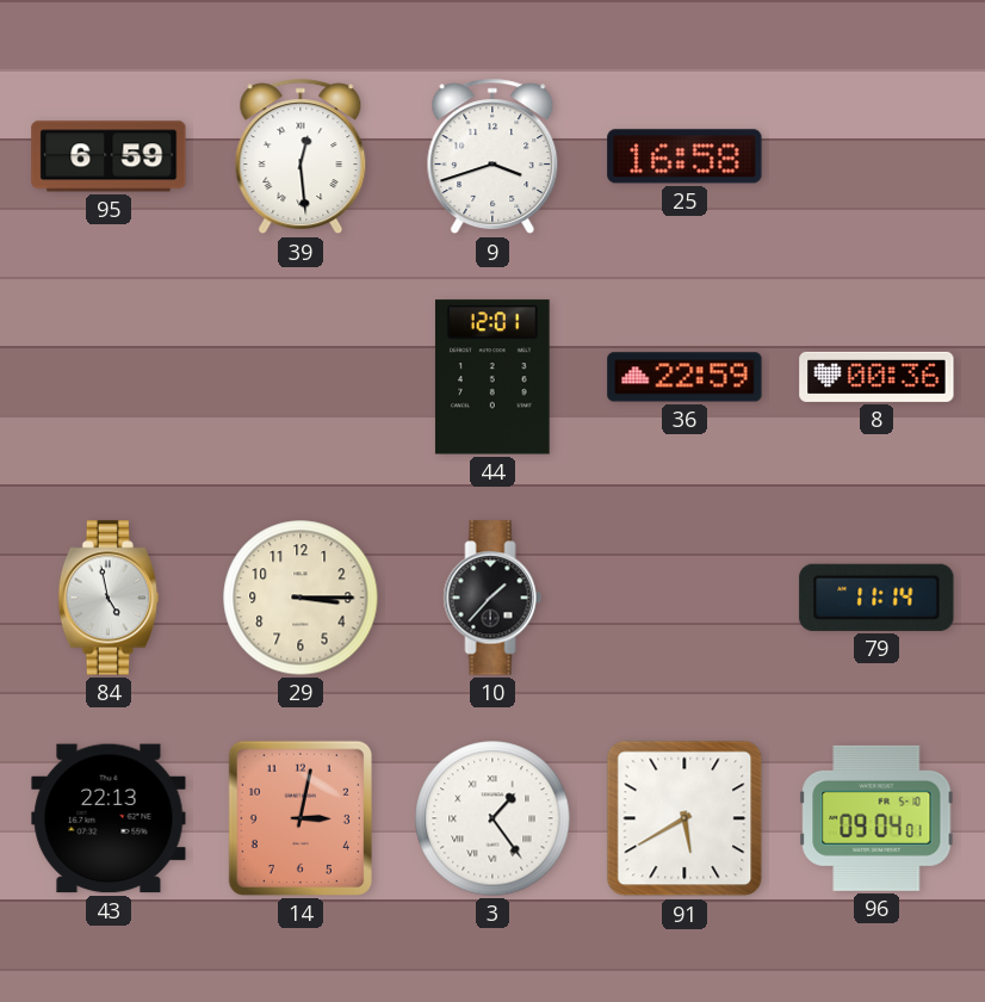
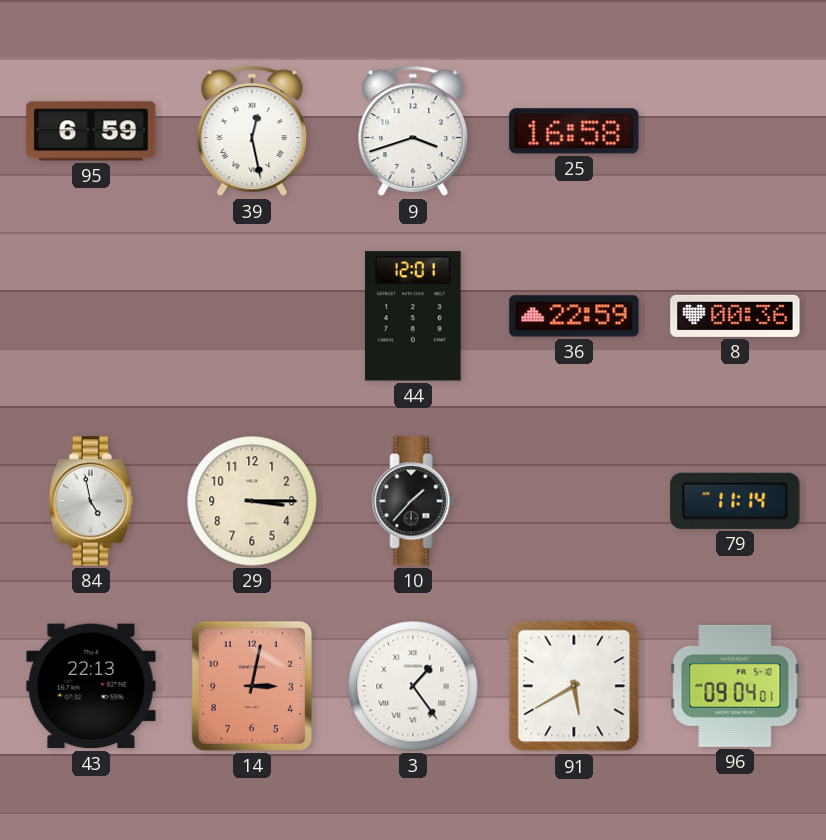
39: 12:29 -> 12:28
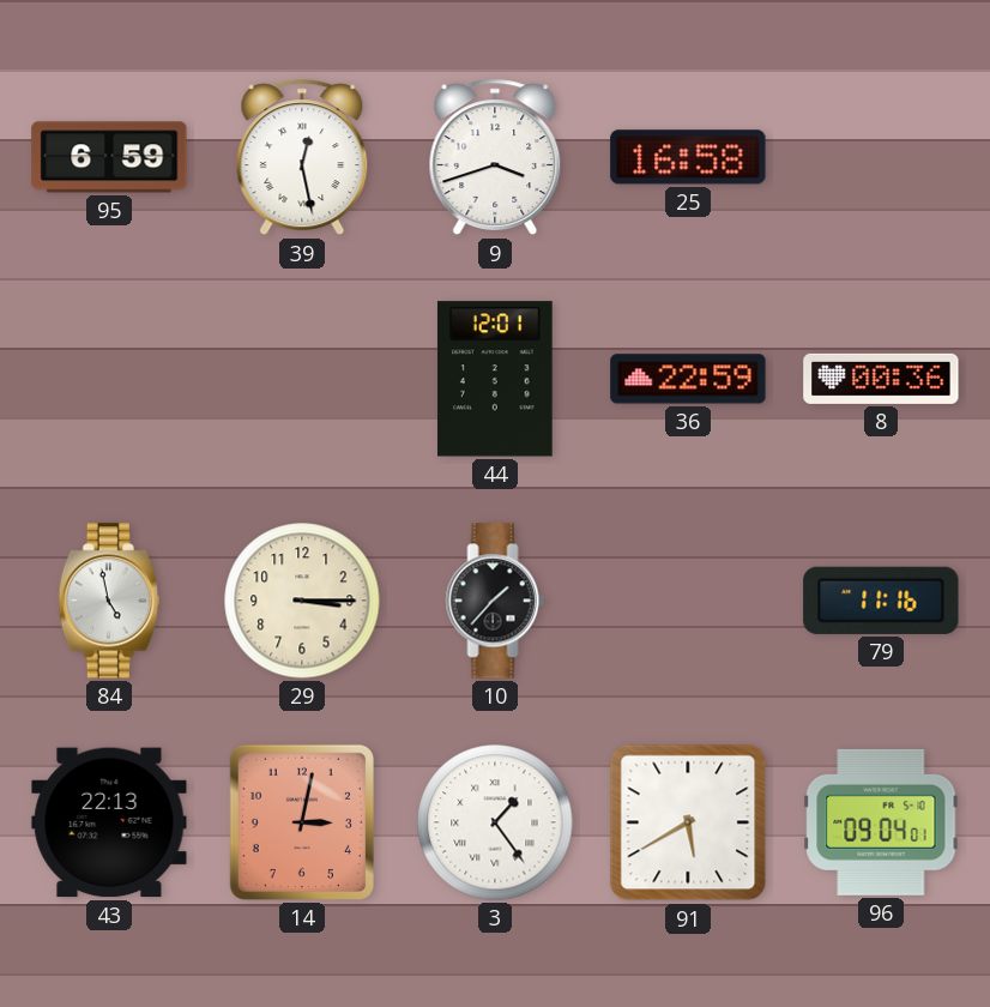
79: 11:14 -> 11:16
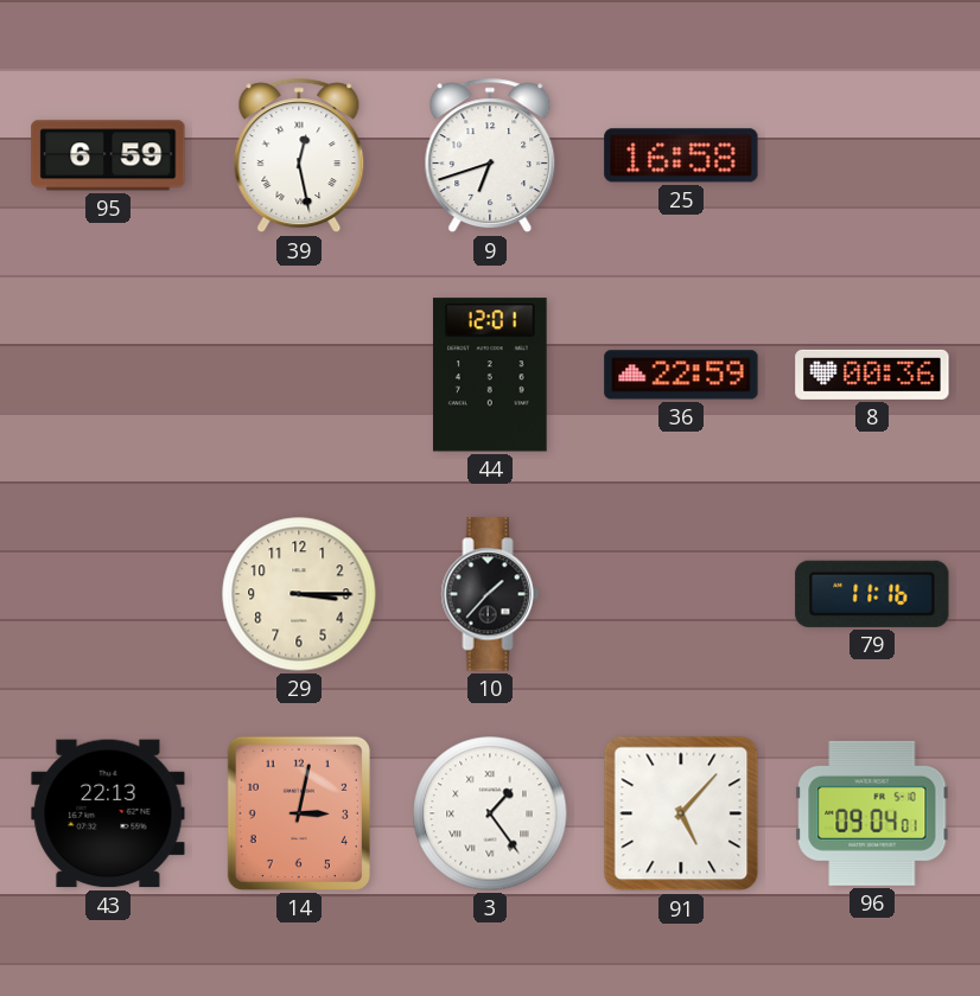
9: 3:42 -> 6:42
84: 4:58 -> none
91: 5:40 -> 5:07
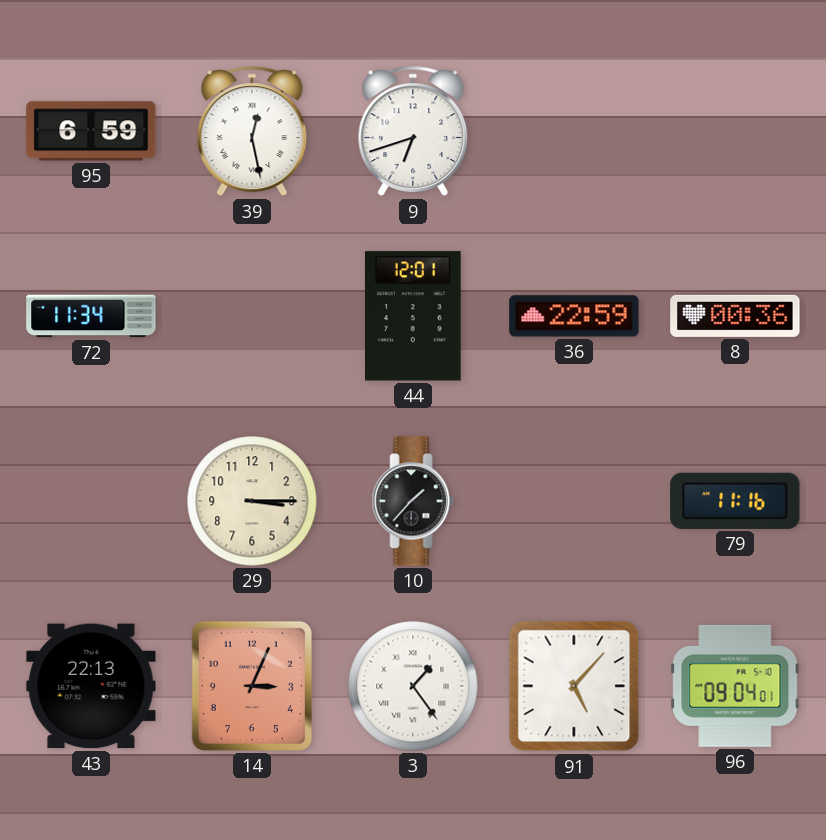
25: 16:58 -> none
72: none -> 11:34
14: 3:02 -> 3:04
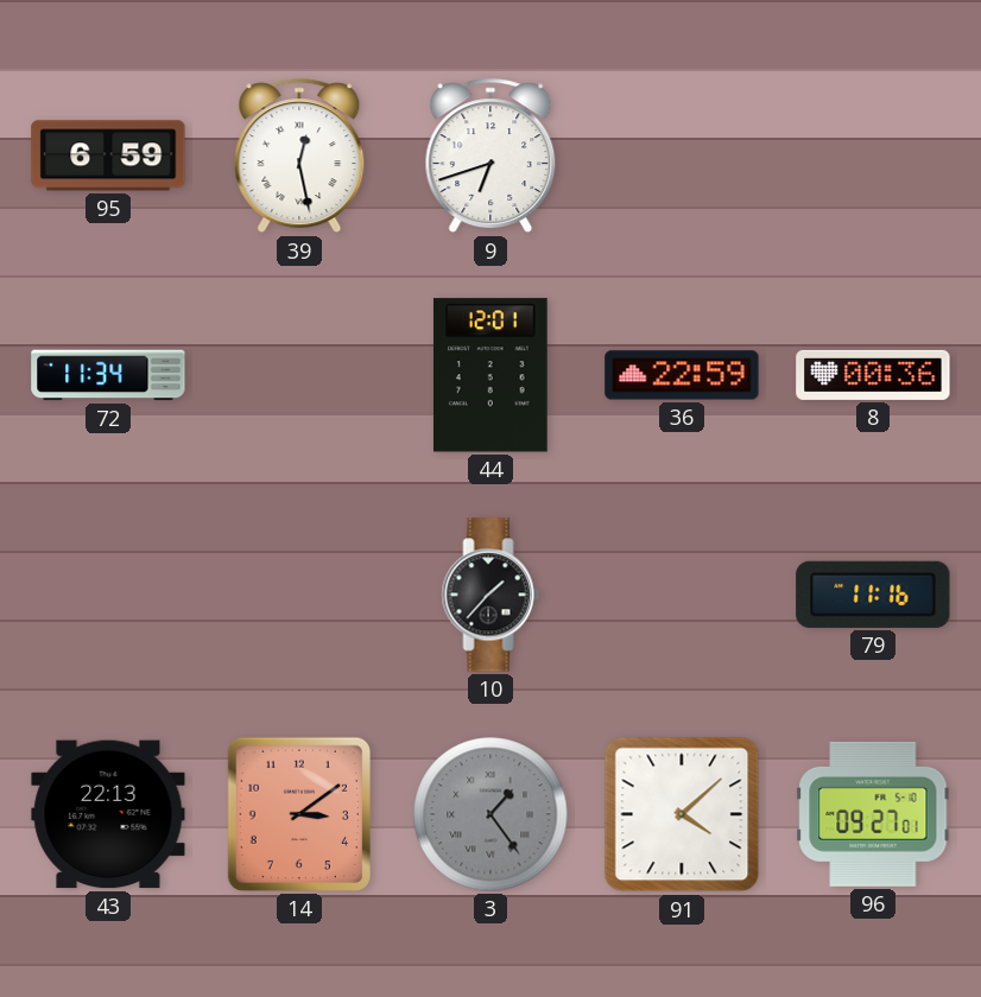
29: 3:15 -> none
14: 3:04 -> 3:09
3 dial: white -> grey
91: 5:07 -> 4:08
96: 09:04 -> 09:27
